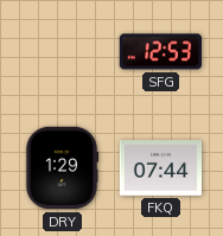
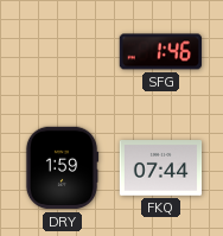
SFG: 12:53 -> 1:46
DRY: 1:29 -> 1:59
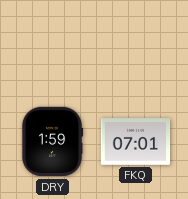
SFG: 1:46 -> none
FKQ: 07:44 -> 07:01
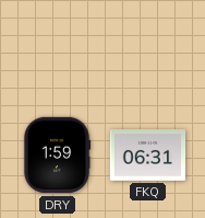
FKQ: 07:01 -> 06:31
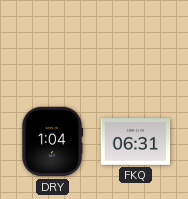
DRY: 1:59 -> 1:04
